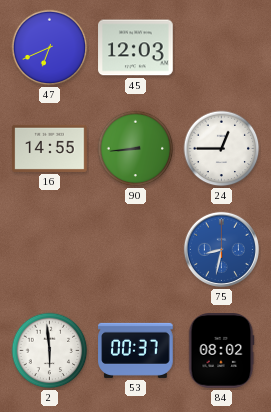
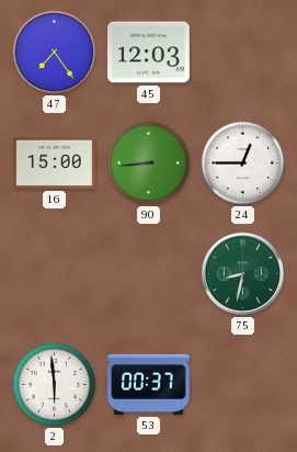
47: 6:41 -> 7:24
16: 14:55 -> 15:00
75 dial: blue -> green
84: 08:02 -> none
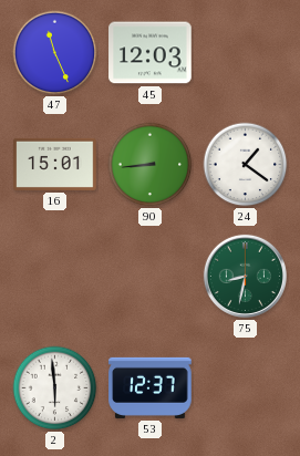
47: 7:24 -> 11:26
16: 15:00 -> 15:01
24: 12:45 -> 1:21
53: 00:37 -> 12:37
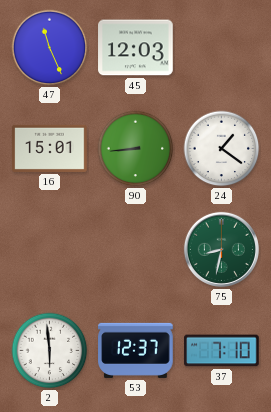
37: none -> 7:10
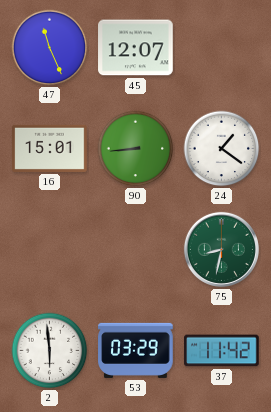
45: 12:03 -> 12:07
53: 12:37 -> 03:29
37: 7:10 -> 11:42
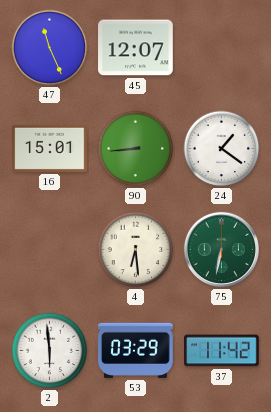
4: none -> 6:29
75: 8:32 -> 6:32
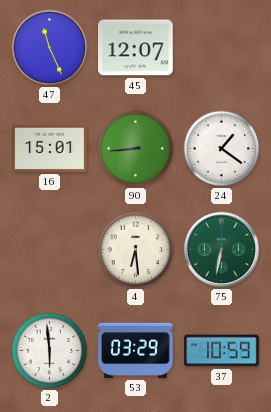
37: 11:42 -> 10:59
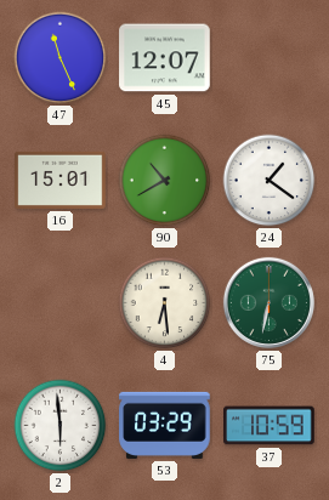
90: 8:44 -> 10:40
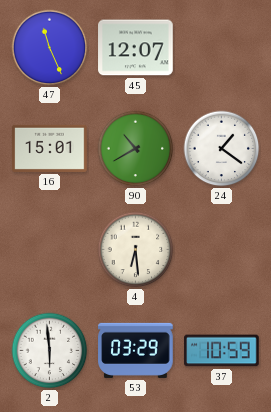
75: 6:32 -> none
